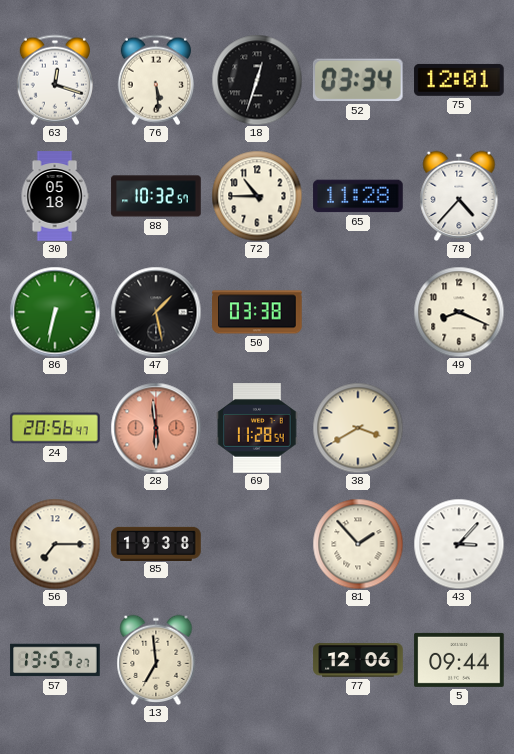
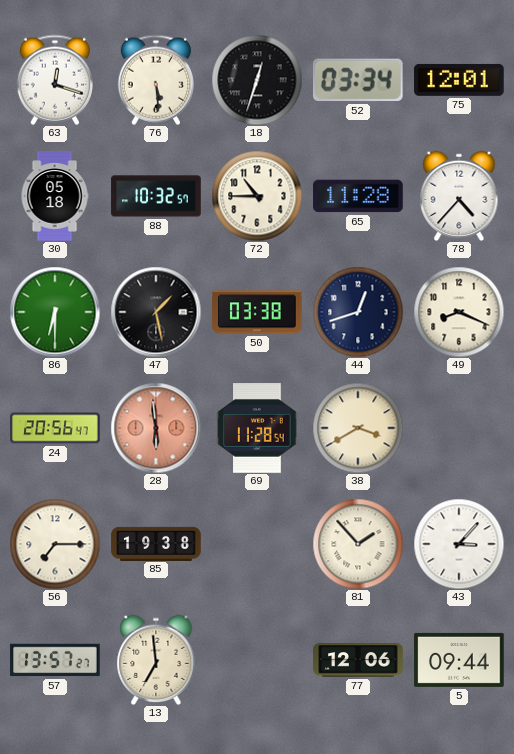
86: 6:32 -> 6:30
44: none -> 12:42
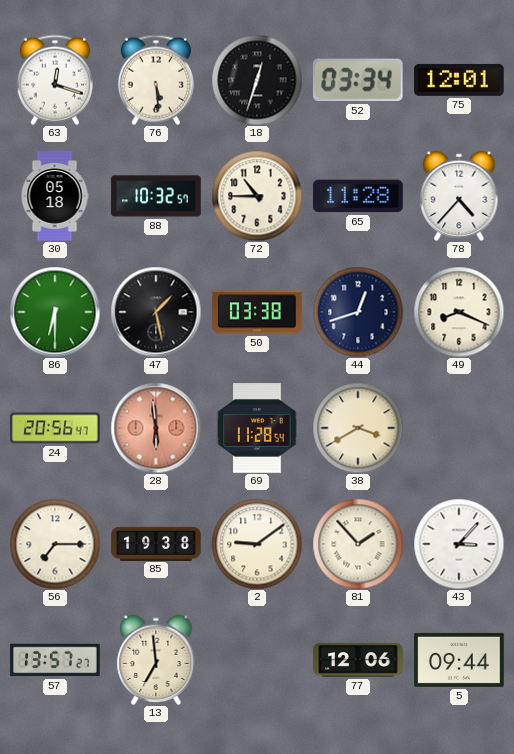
2: none -> 9:09
